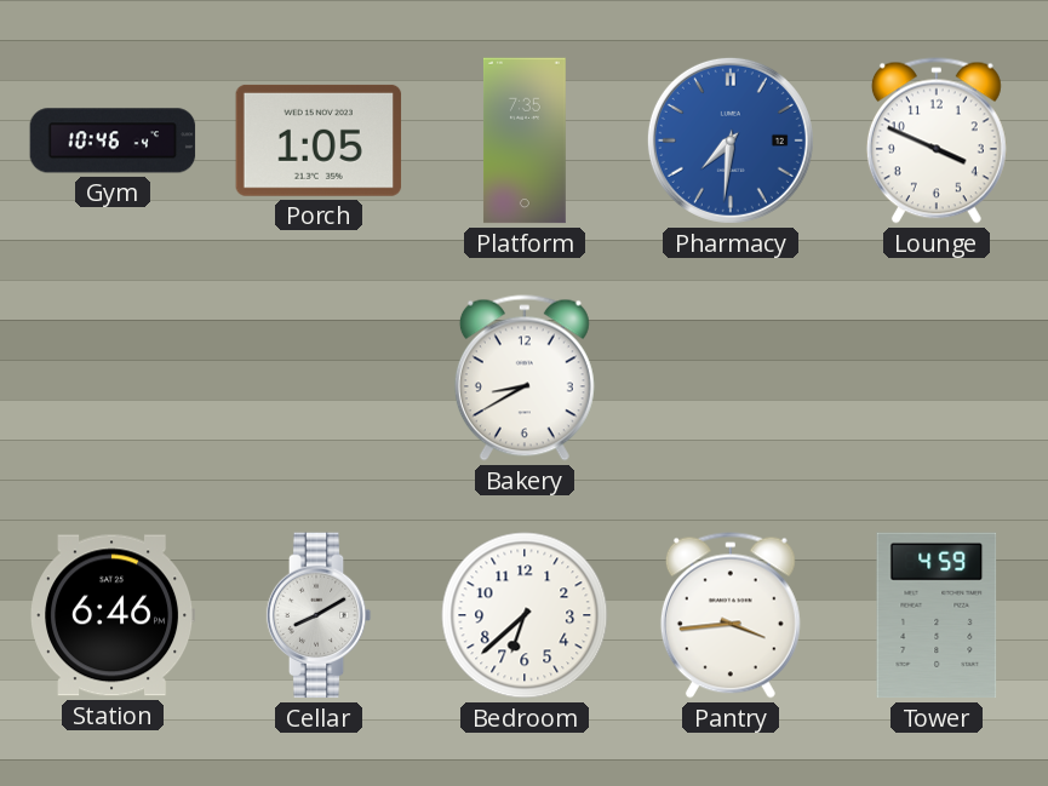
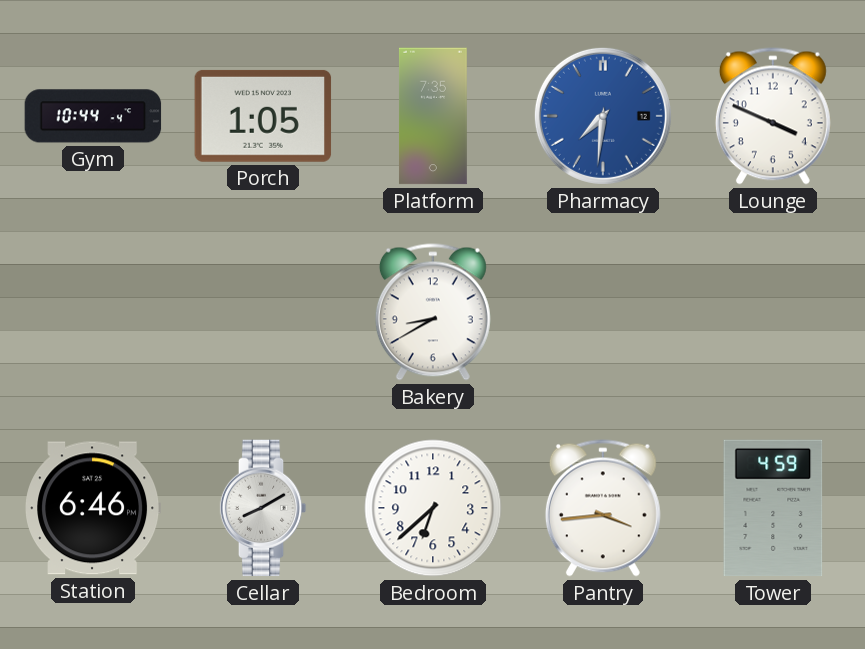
Gym: 10:46 -> 10:44
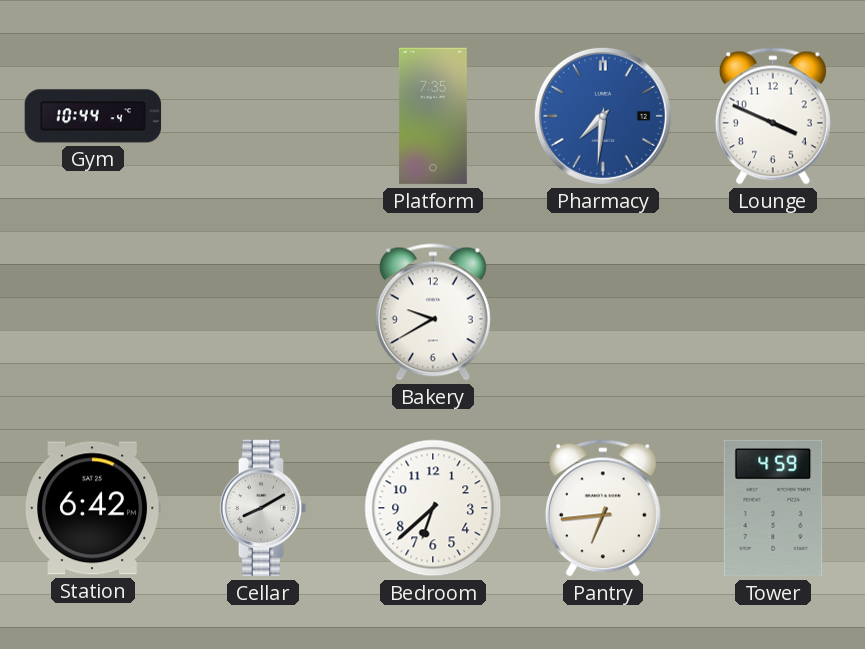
Porch: 1:05 -> none
Bakery: 8:40 -> 9:40
Station: 6:46 -> 6:42
Pantry: 3:44 -> 6:44
